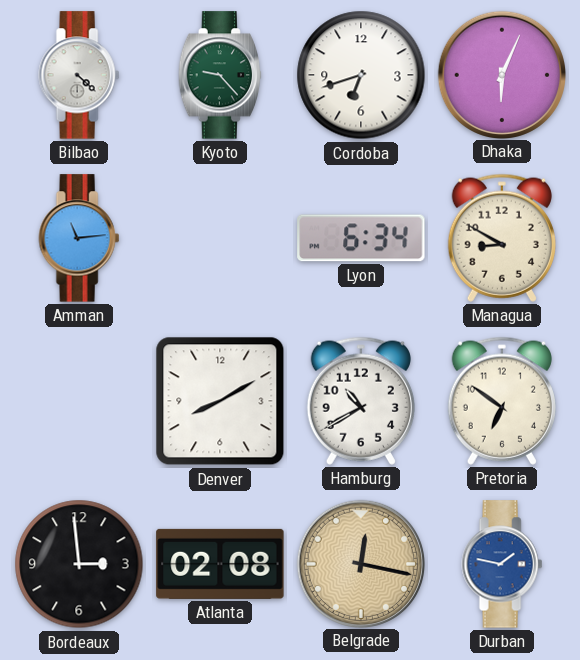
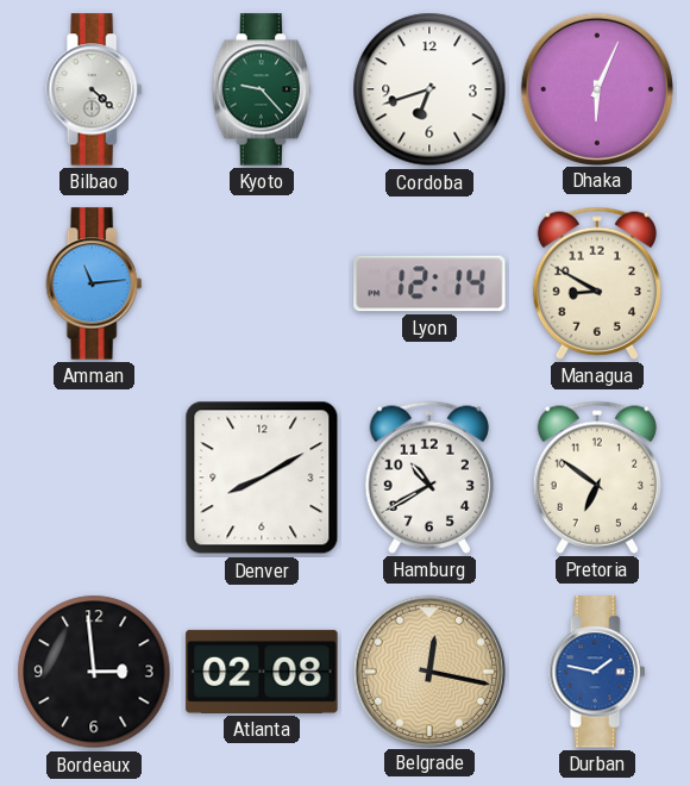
Lyon: 6:34 -> 12:14
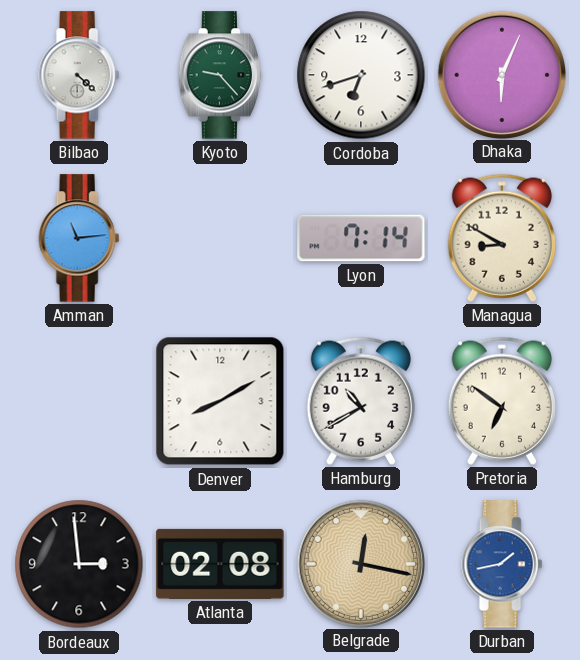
Lyon: 12:14 -> 7:14
Durban: 1:47 -> 1:43
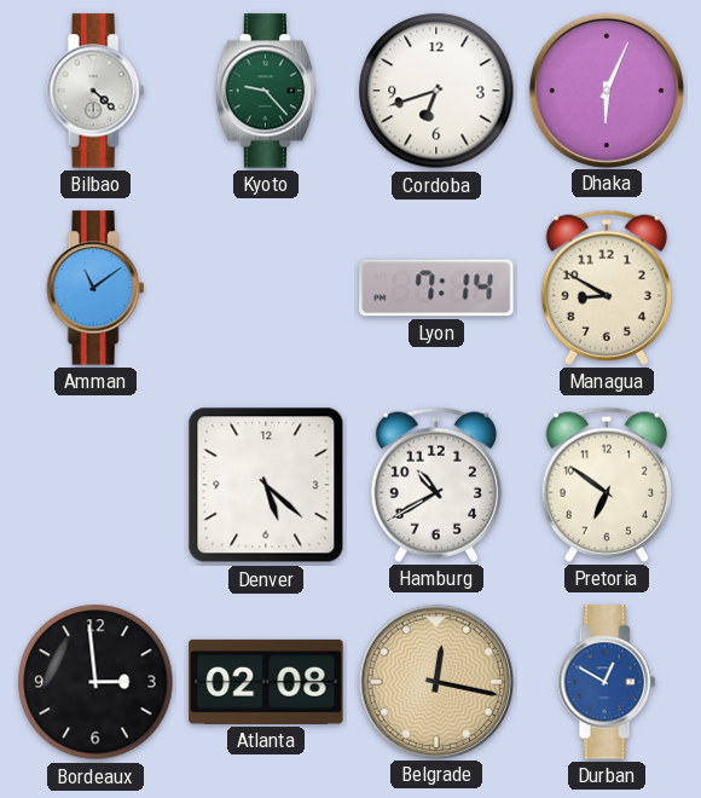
Amman: 11:14 -> 11:09
Denver: 8:10 -> 5:22
Durban: 1:43 -> 12:50
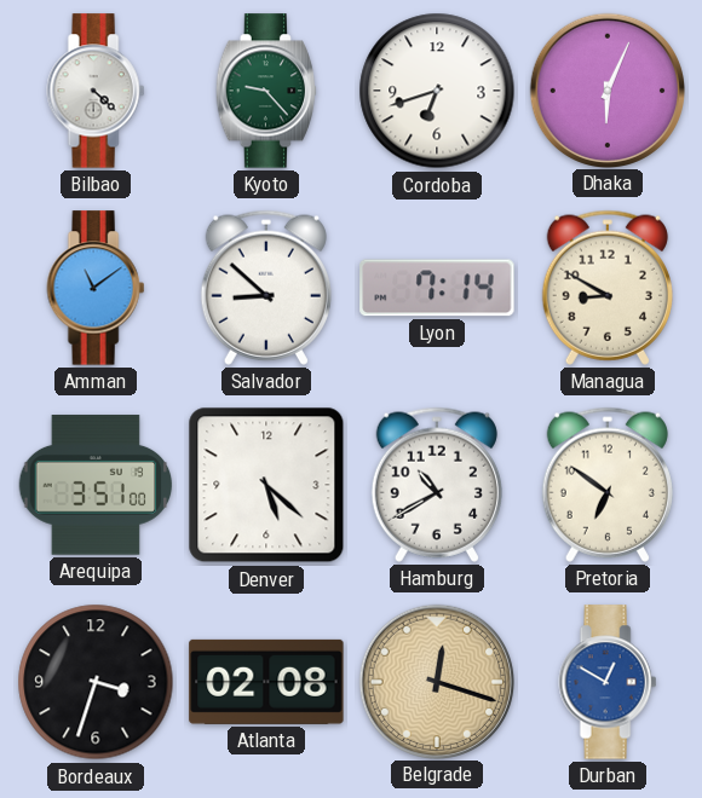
Salvador: none -> 8:52
Arequipa: none -> 3:51
Bordeaux: 2:59 -> 3:33
Belgrade: 12:17 -> 12:18
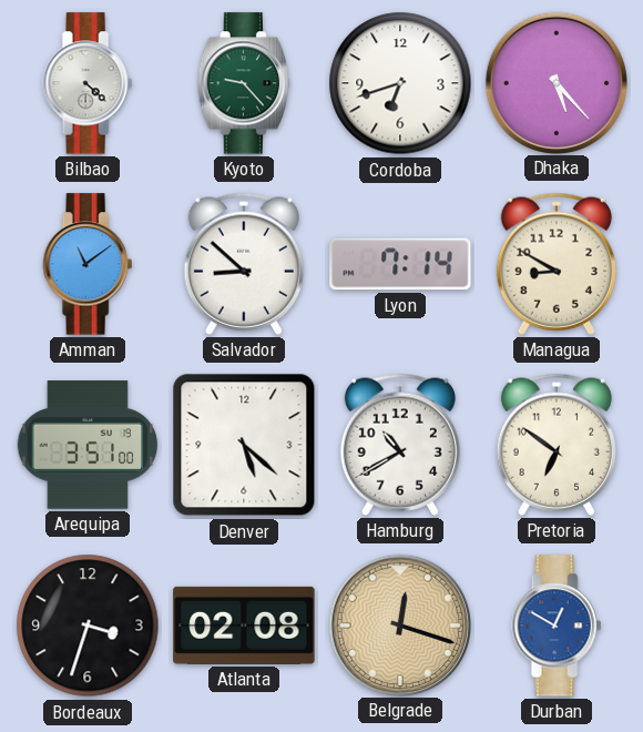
Dhaka: 6:04 -> 5:23
